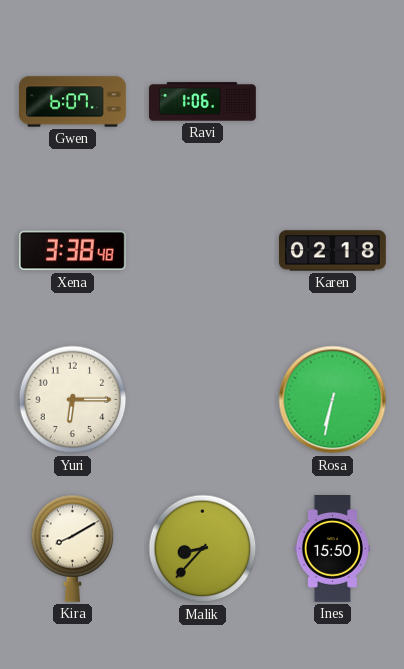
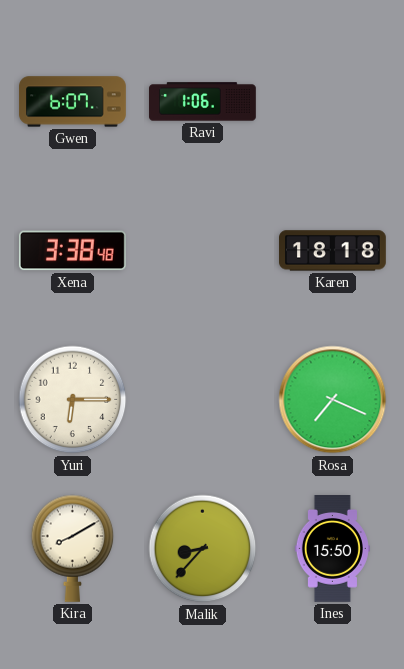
Karen: 02:18 -> 18:18
Rosa: 6:32 -> 7:19
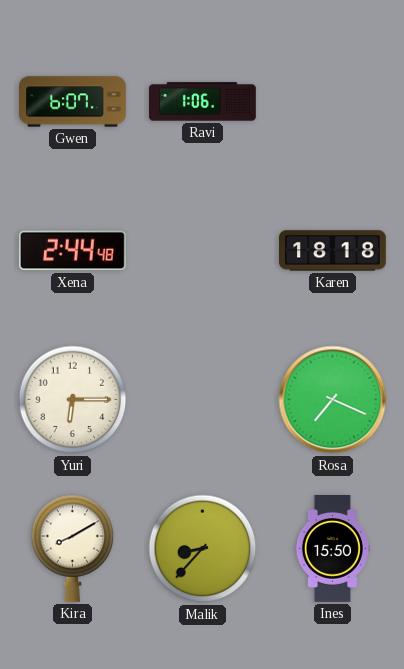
Xena: 3:38 -> 2:44
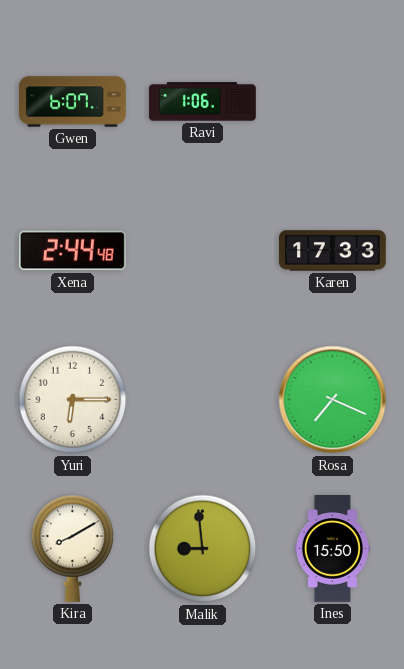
Karen: 18:18 -> 17:33
Malik: 8:37 -> 8:59
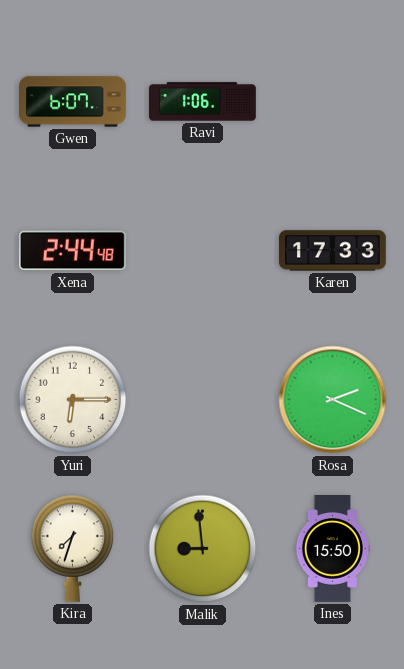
Rosa: 7:19 -> 2:19
Kira: 8:10 -> 7:33
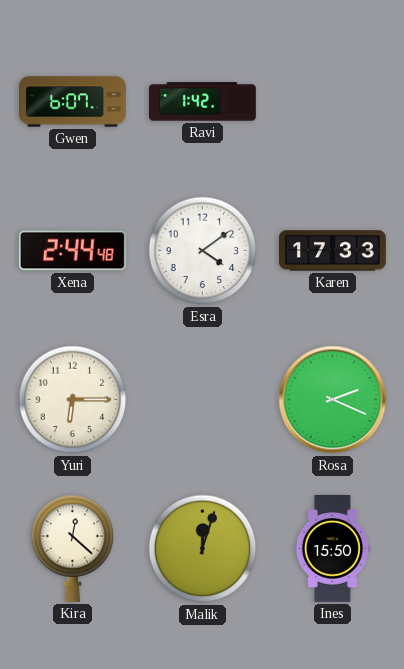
Ravi: 1:06 -> 1:42
Esra: none -> 4:09
Kira: 7:33 -> 12:22
Malik: 8:59 -> 12:03
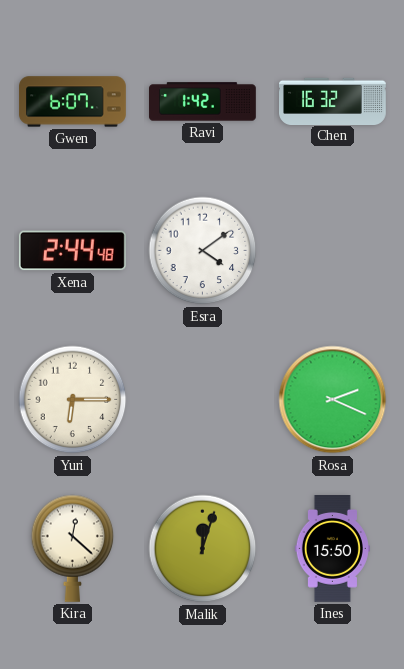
Chen: none -> 16:32
Karen: 17:33 -> none
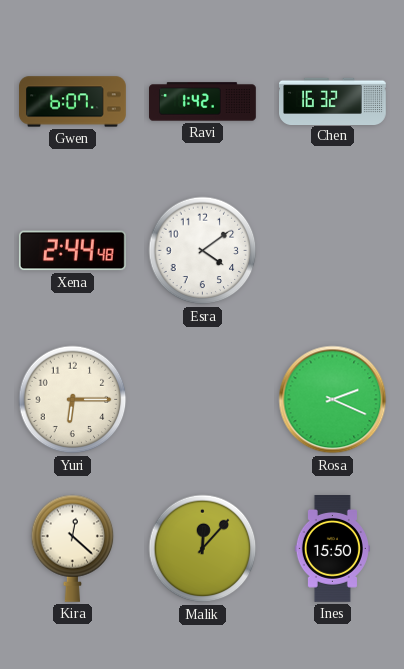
Malik: 12:03 -> 12:07
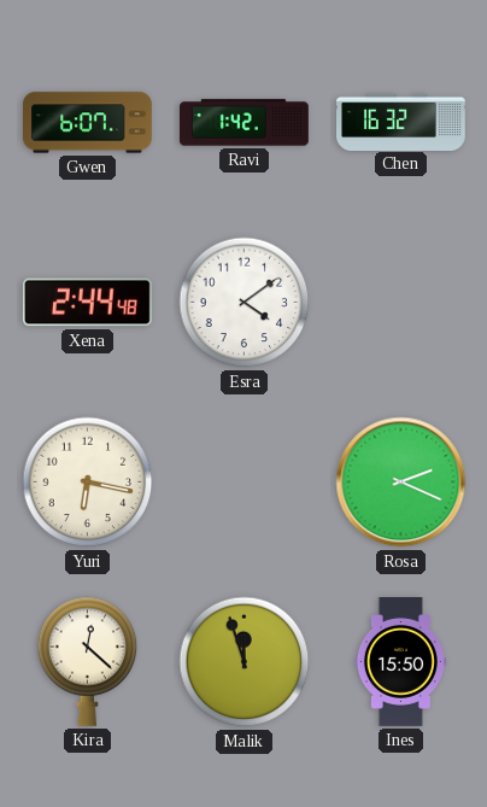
Yuri: 6:15 -> 6:17
Malik: 12:07 -> 11:57
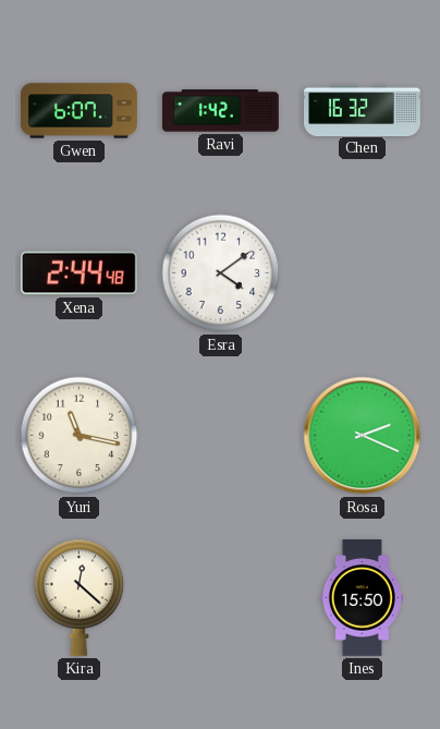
Yuri: 6:17 -> 11:17
Malik: 11:57 -> none
